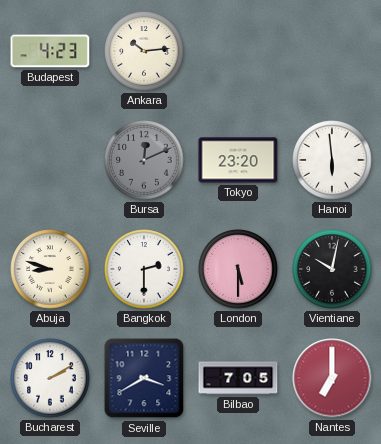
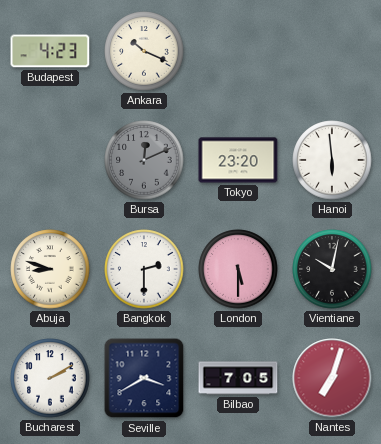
Ankara: 10:14 -> 10:19
Nantes: 7:00 -> 7:03
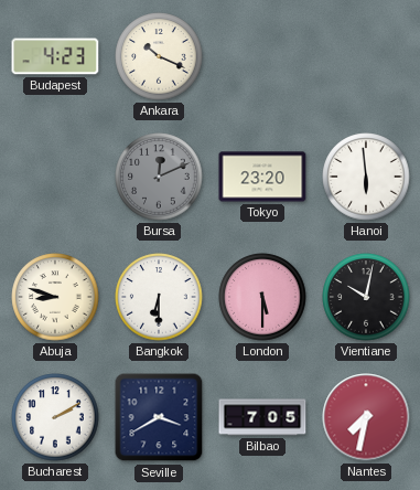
Bangkok: 2:30 -> 6:30
Nantes: 7:03 -> 7:32
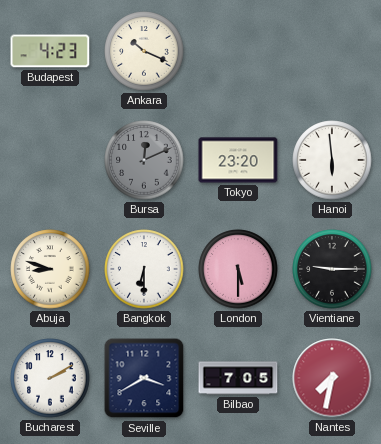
Vientiane: 10:02 -> 9:15
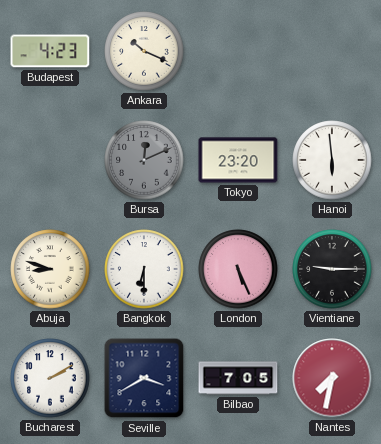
London: 5:30 -> 5:26
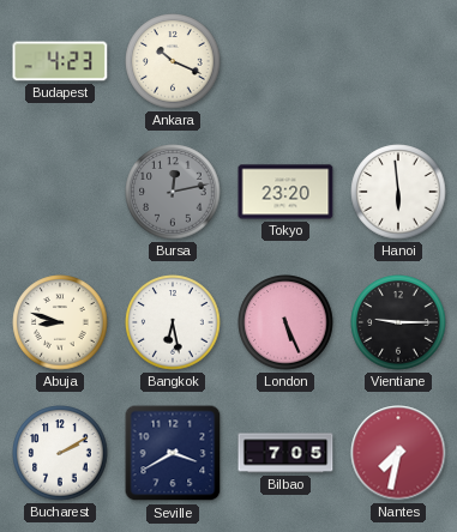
Bursa: 12:11 -> 12:13
Bangkok: 6:30 -> 6:28
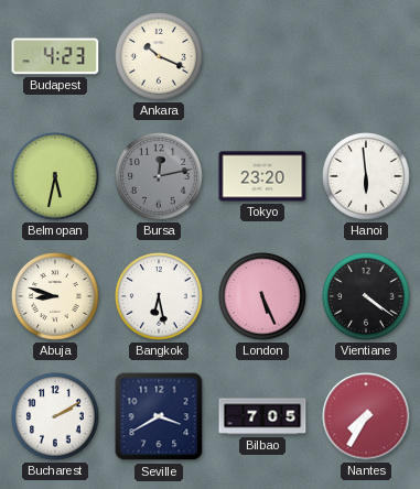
Belmopan: none -> 5:32
Vientiane: 9:15 -> 4:21
Nantes: 7:32 -> 7:35
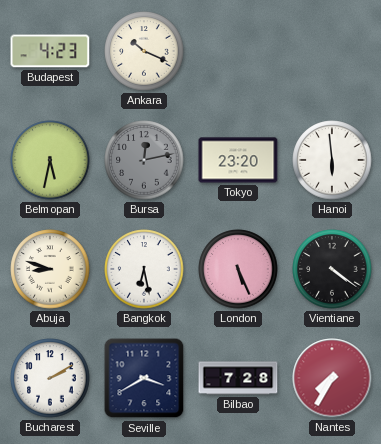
Bilbao: 7:05 -> 7:28
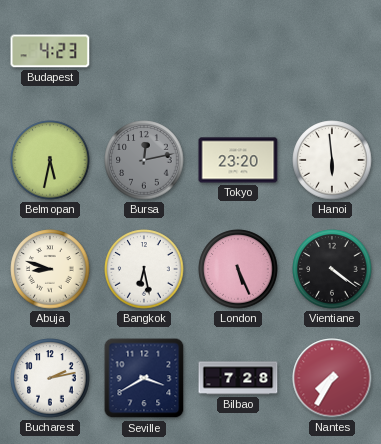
Ankara: 10:19 -> none
Bucharest: 2:10 -> 2:13
